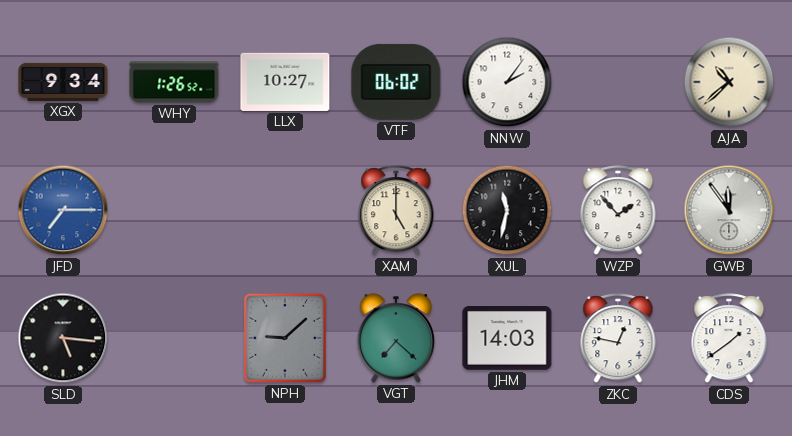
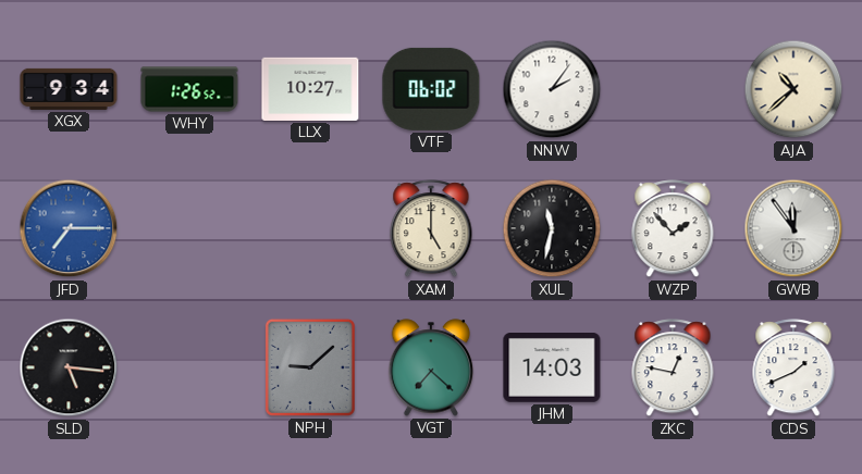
CDS: 1:39 -> 1:41
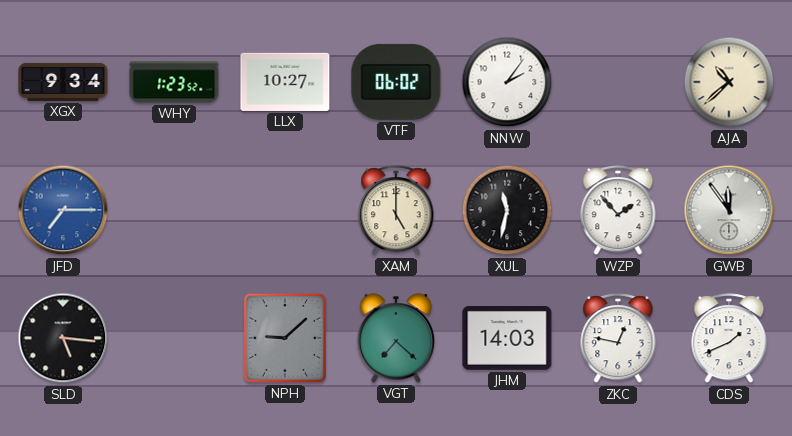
WHY: 1:26 -> 1:23
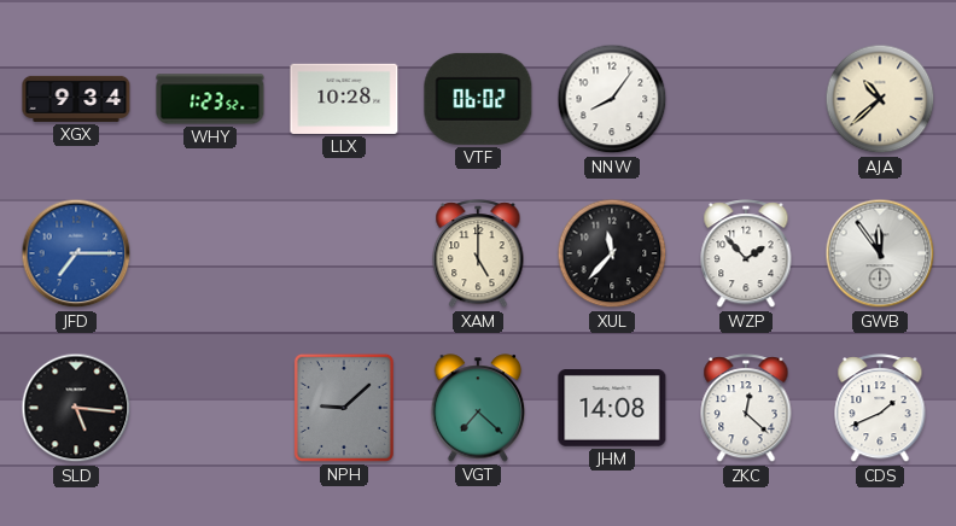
LLX: 10:27 -> 10:28
NNW: 2:06 -> 8:06
XUL: 11:32 -> 11:37
JHM: 14:03 -> 14:08
ZKC: 12:47 -> 12:22
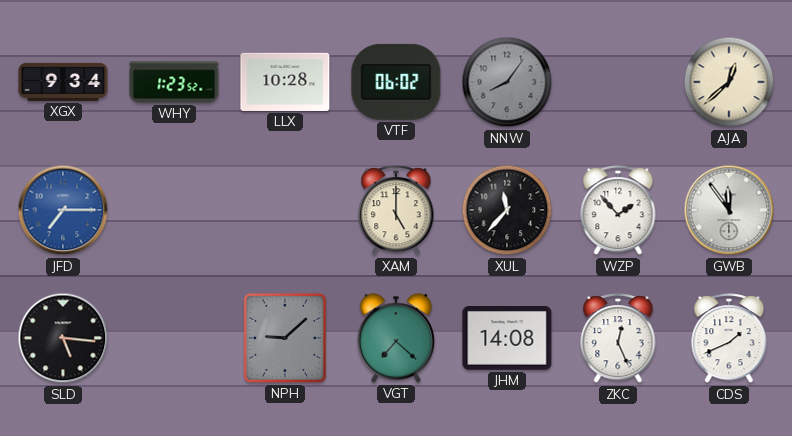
NNW dial: white -> grey
AJA: 10:38 -> 12:38
ZKC: 12:22 -> 12:26
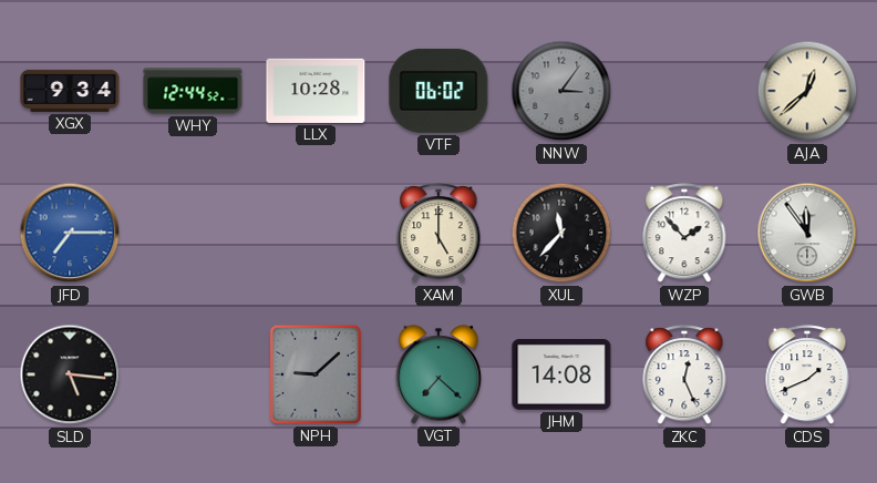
WHY: 1:23 -> 12:44
NNW: 8:06 -> 3:06
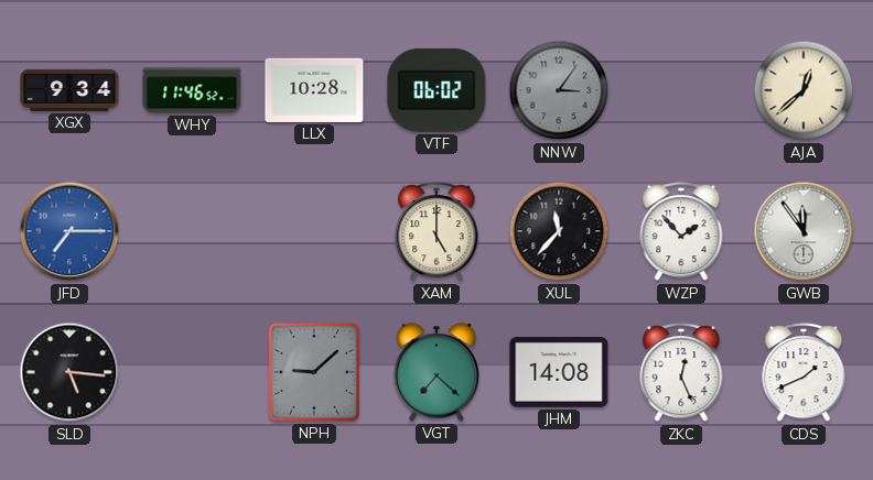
WHY: 12:44 -> 11:46
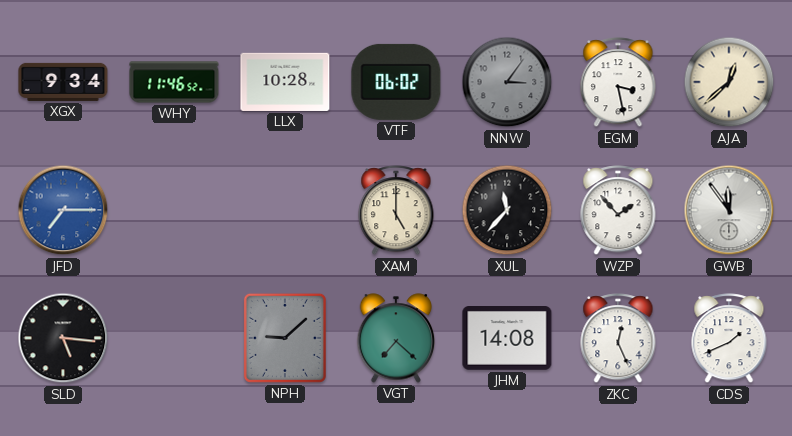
EGM: none -> 3:28
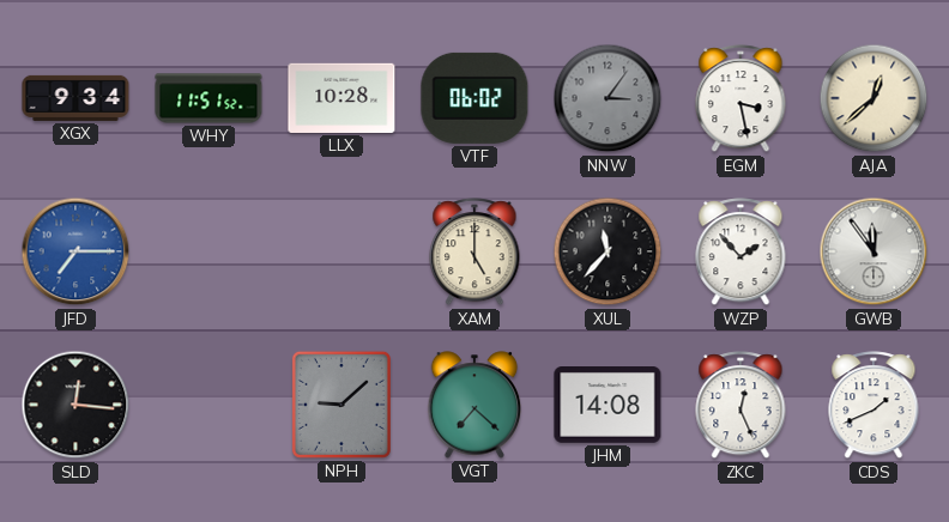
WHY: 11:46 -> 11:51
SLD: 5:16 -> 12:16
